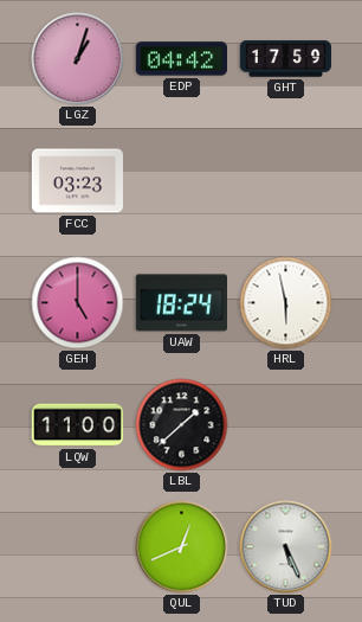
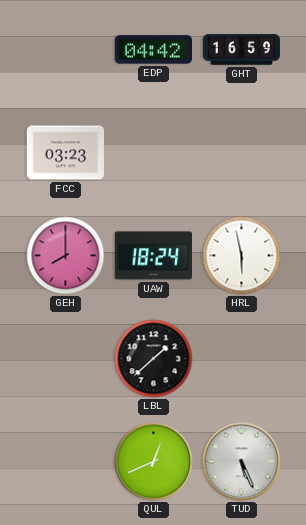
LGZ: 1:03 -> none
GHT: 17:59 -> 16:59
GEH: 5:00 -> 8:00
LQW: 11:00 -> none
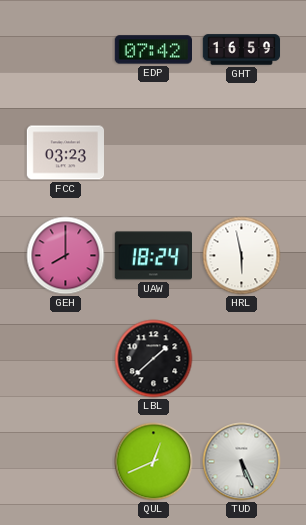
EDP: 04:42 -> 07:42
